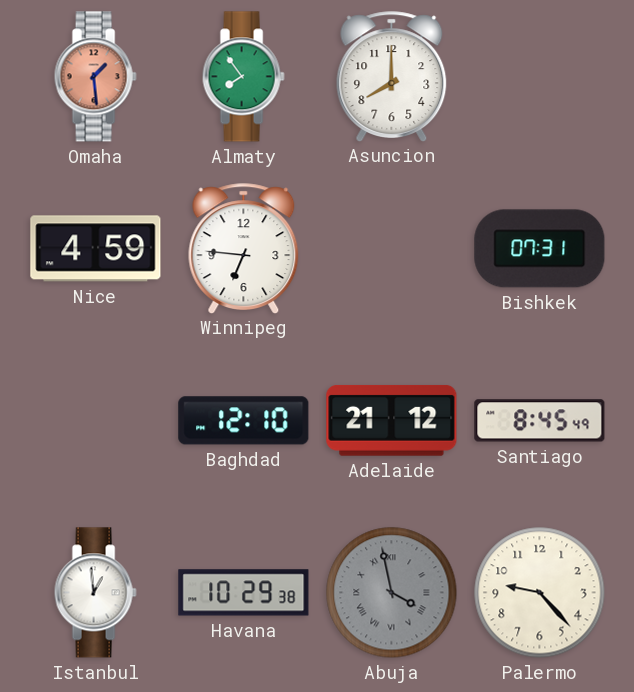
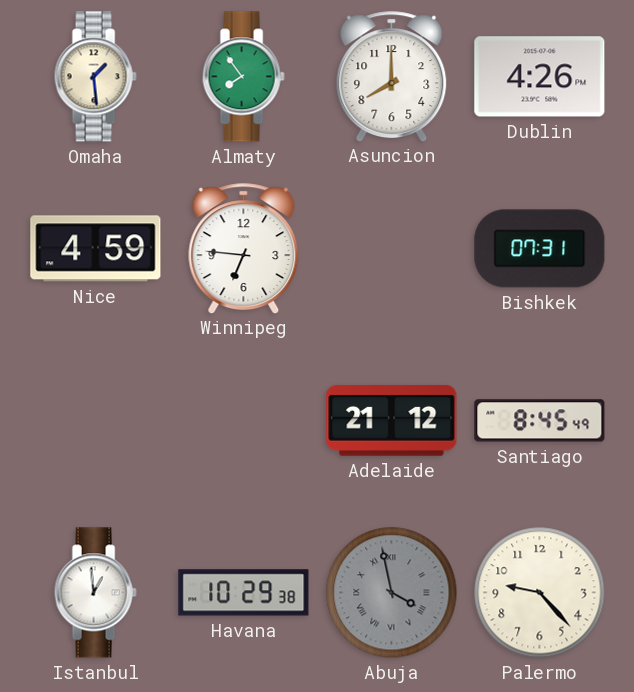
Omaha dial: salmon -> cream
Dublin: none -> 4:26
Baghdad: 12:10 -> none
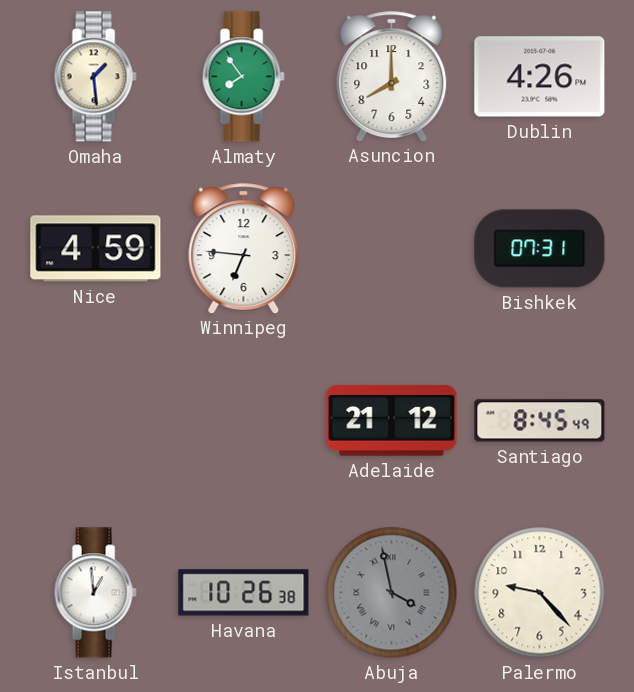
Havana: 10:29 -> 10:26
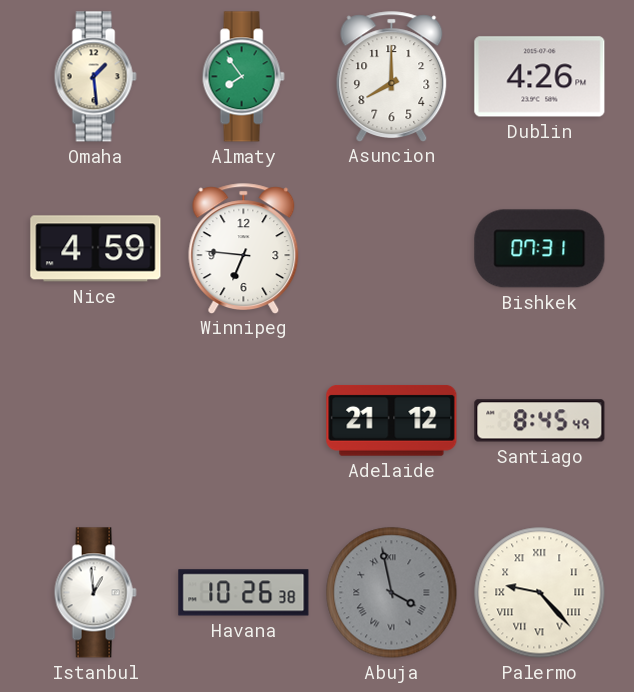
Palermo numerals: Arabic -> Roman
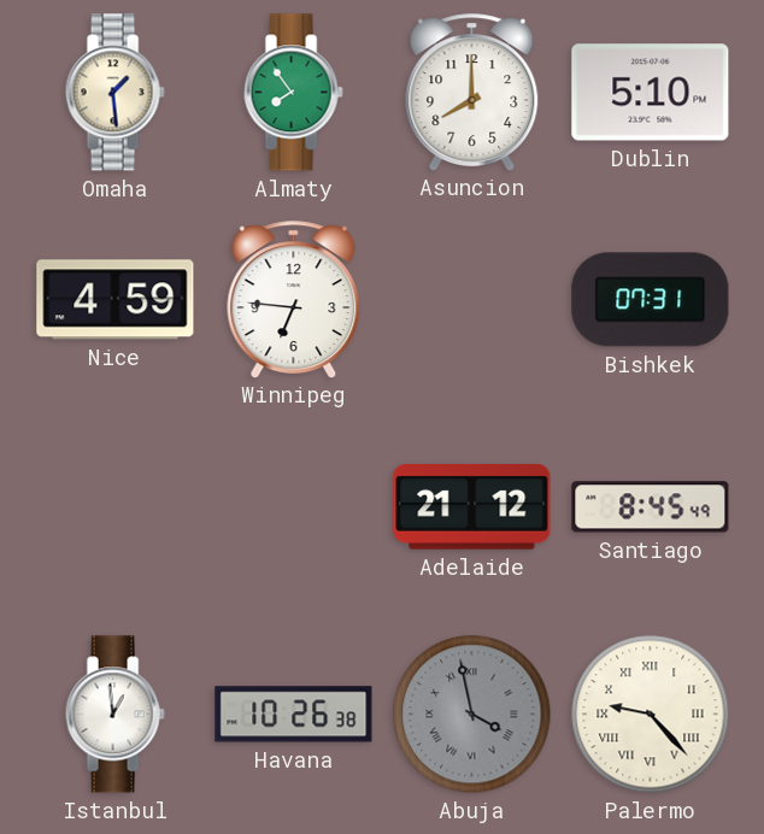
Dublin: 4:26 -> 5:10
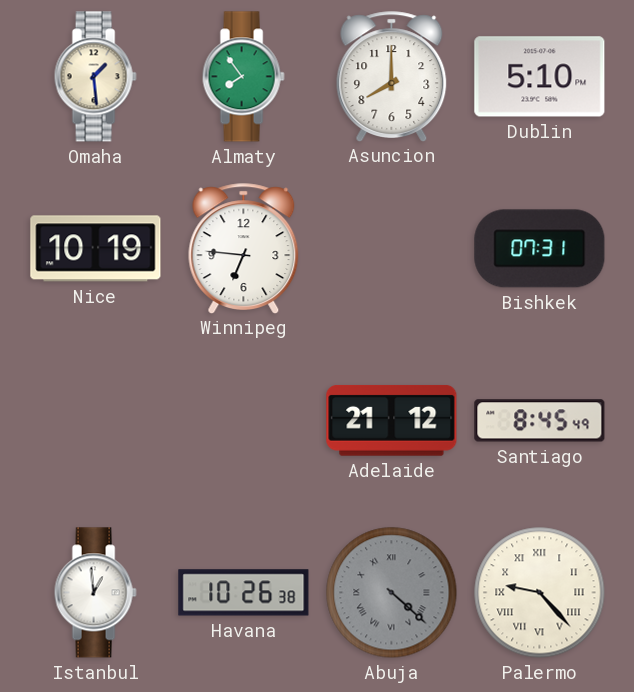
Nice: 4:59 -> 10:19
Abuja: 3:58 -> 4:22
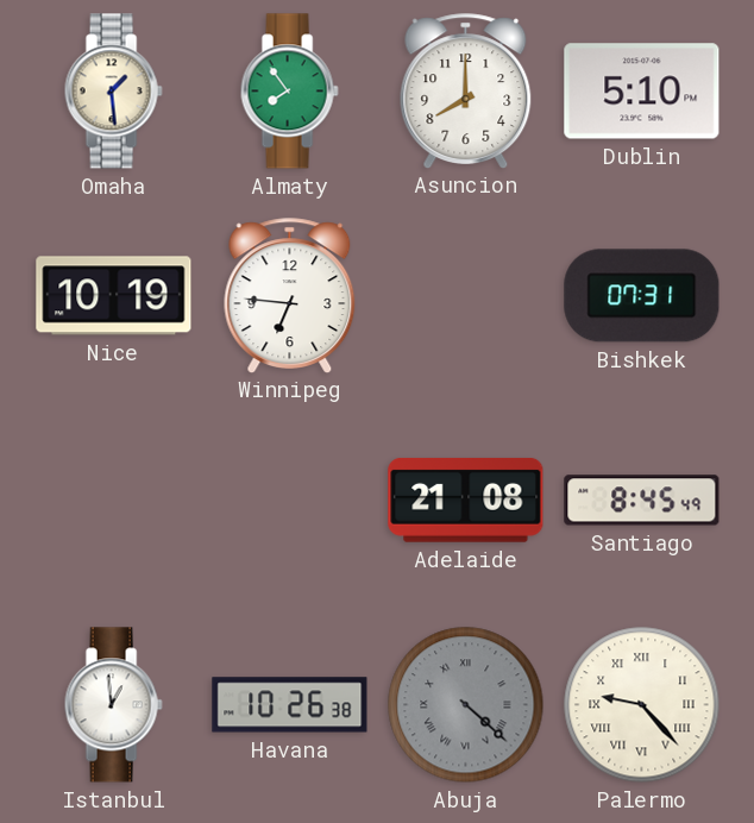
Adelaide: 21:12 -> 21:08
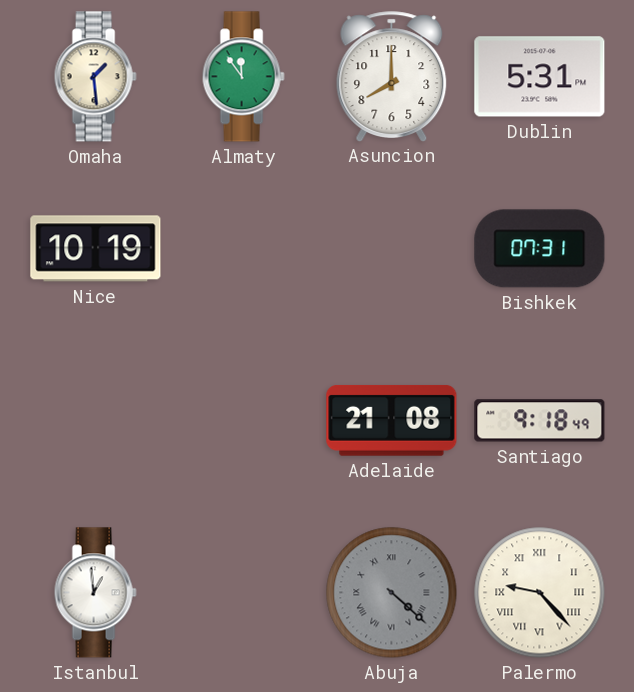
Almaty: 7:54 -> 11:54
Dublin: 5:10 -> 5:31
Winnipeg: 6:46 -> none
Santiago: 8:45 -> 9:18
Havana: 10:26 -> none
